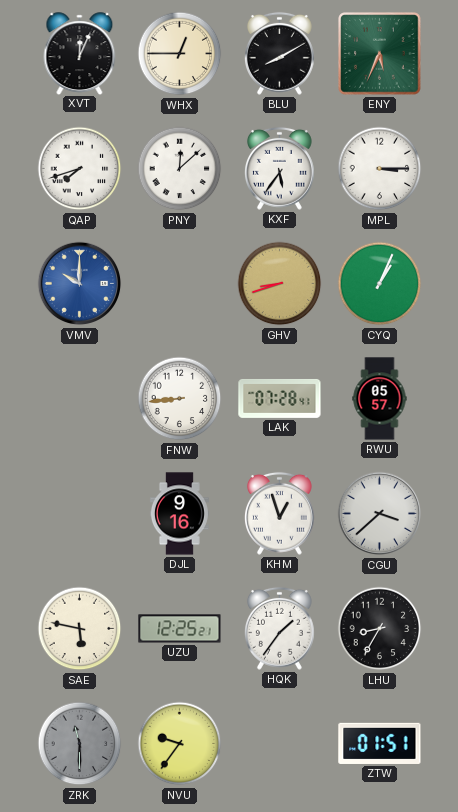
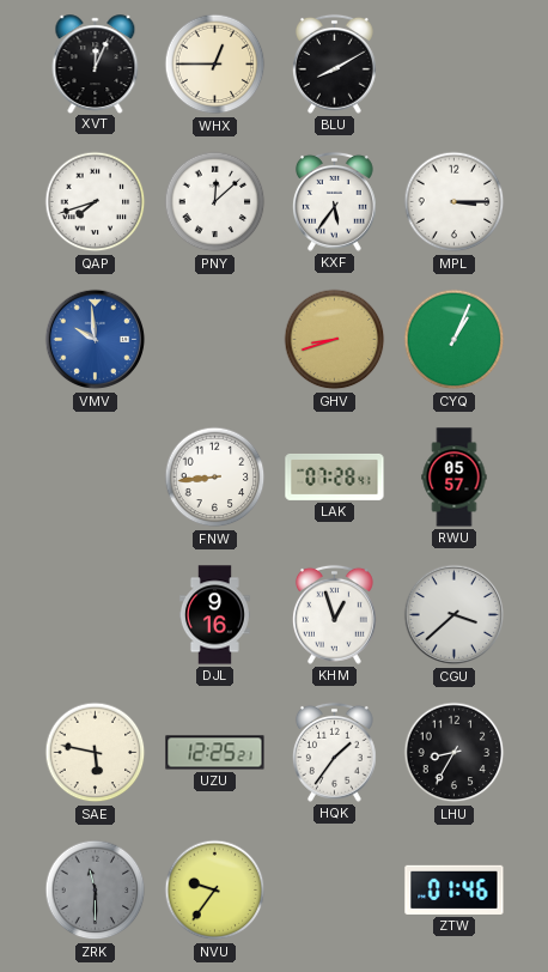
ENY: 5:34 -> none
VMV: 10:00 -> 9:59
ZTW: 01:51 -> 01:46
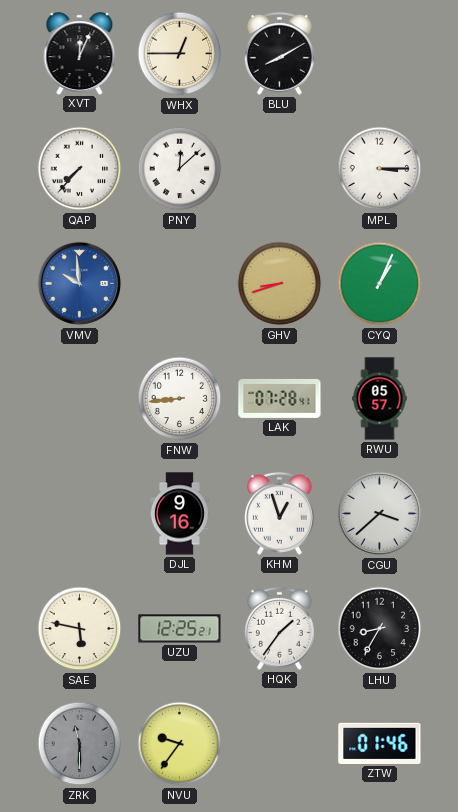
QAP: 7:42 -> 7:37
KXF: 5:36 -> none
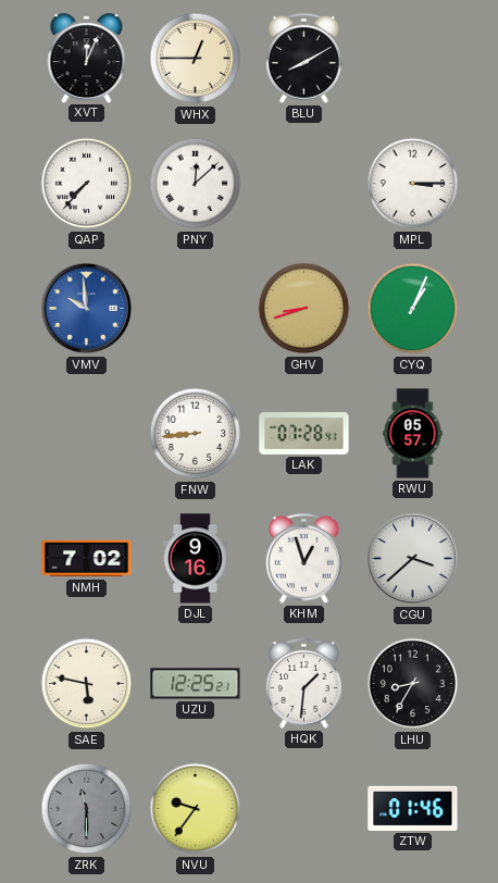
NMH: none -> 7:02
HQK: 1:36 -> 1:31
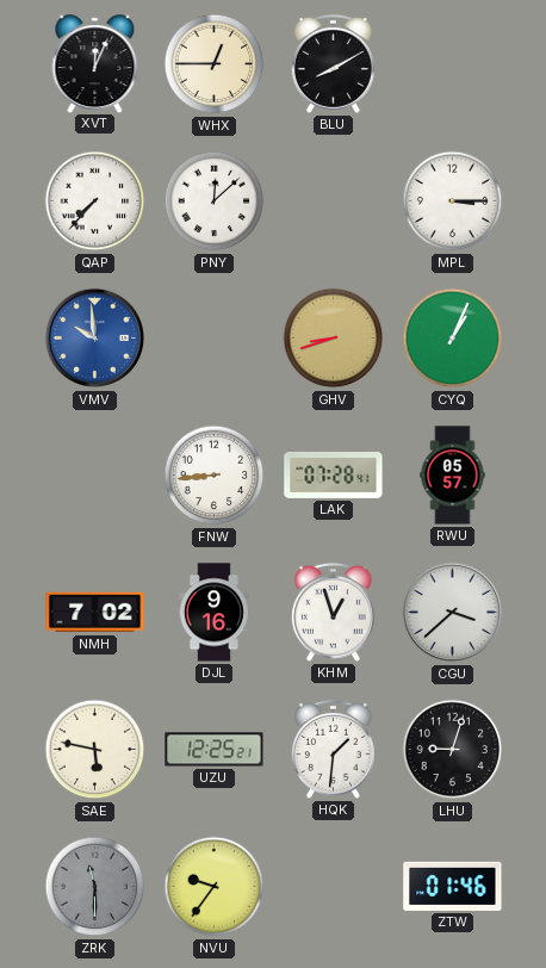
LHU: 8:35 -> 9:03
